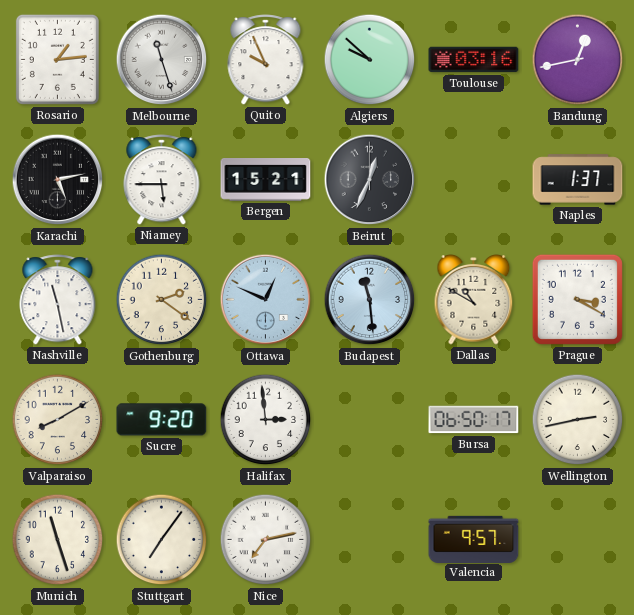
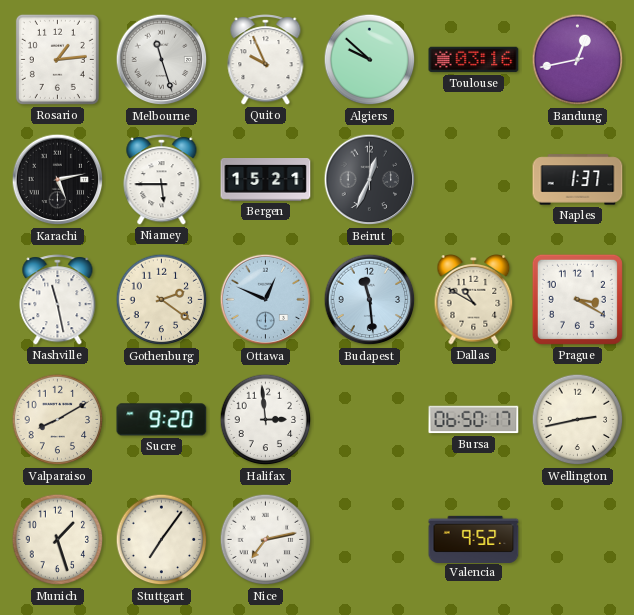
Munich: 11:27 -> 1:27
Valencia: 9:57 -> 9:52
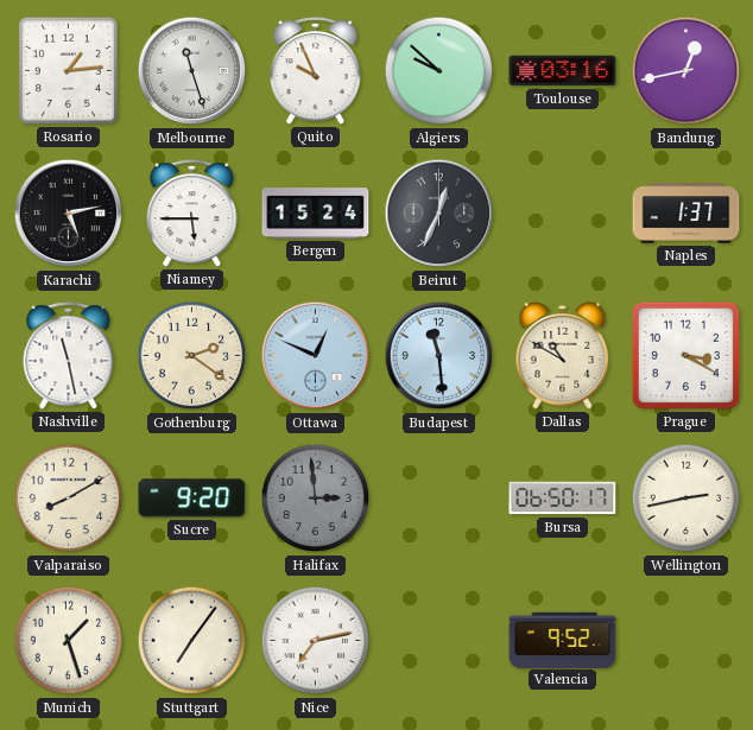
Bergen: 15:21 -> 15:24
Halifax dial: white -> grey
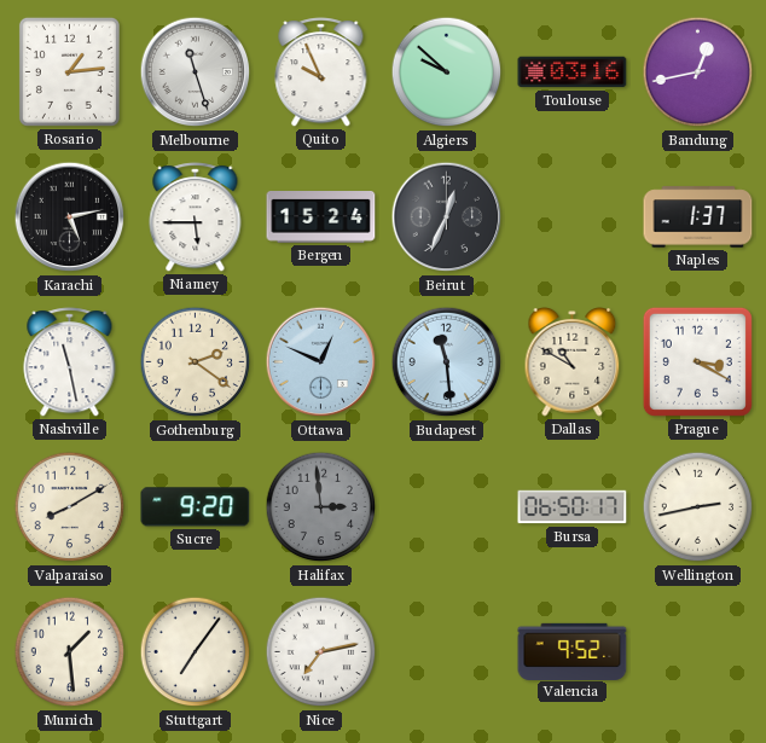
Munich: 1:27 -> 1:29
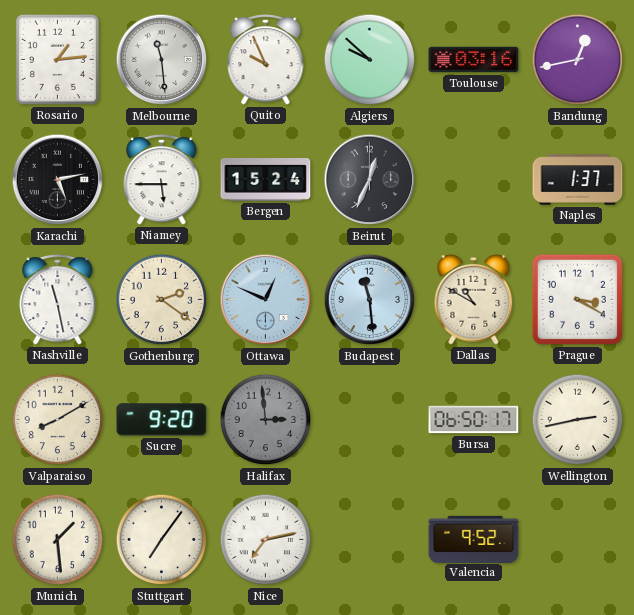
Melbourne: 11:27 -> 11:29
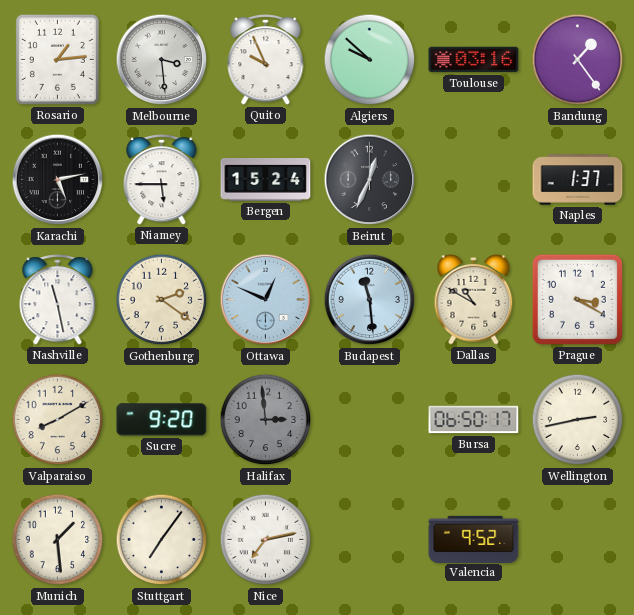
Melbourne: 11:29 -> 3:29
Bandung: 12:43 -> 1:24
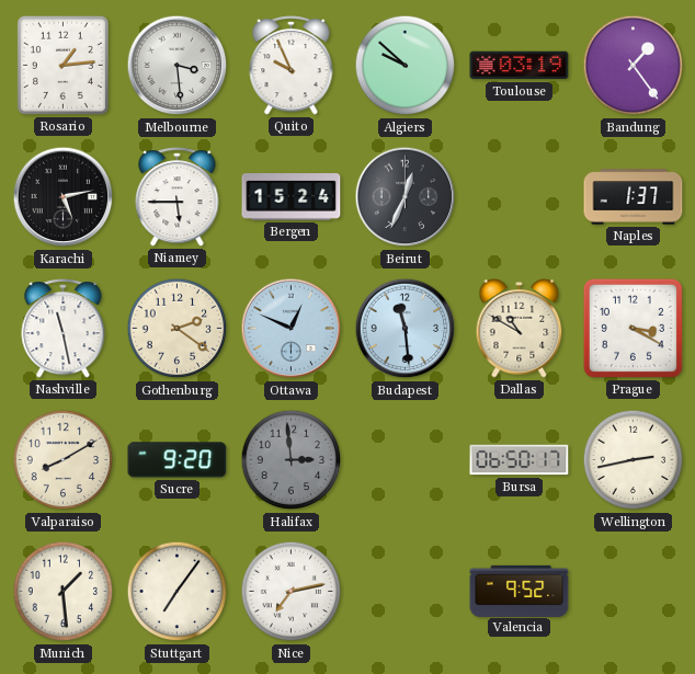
Toulouse: 03:16 -> 03:19
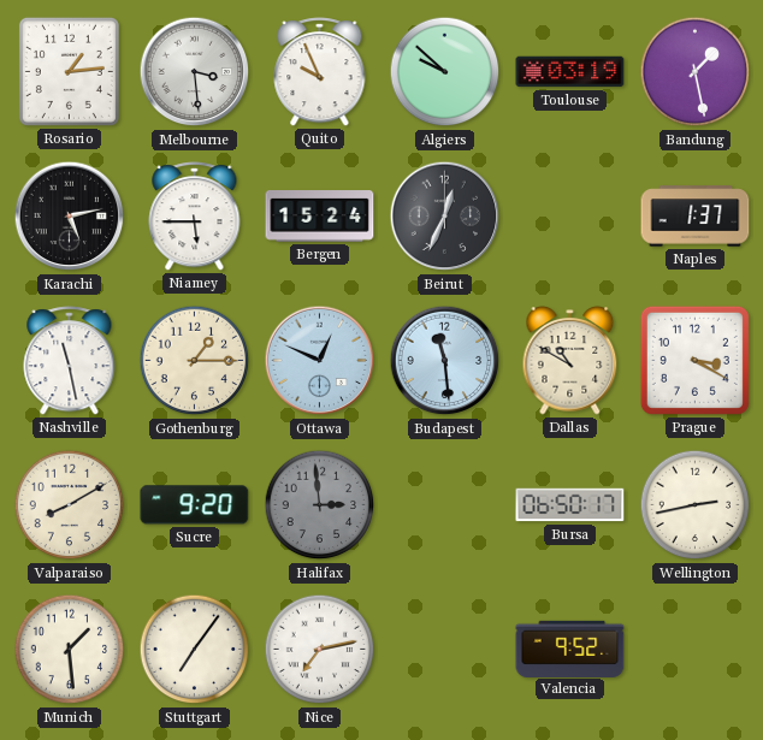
Bandung: 1:24 -> 1:28
Gothenburg: 2:21 -> 1:15
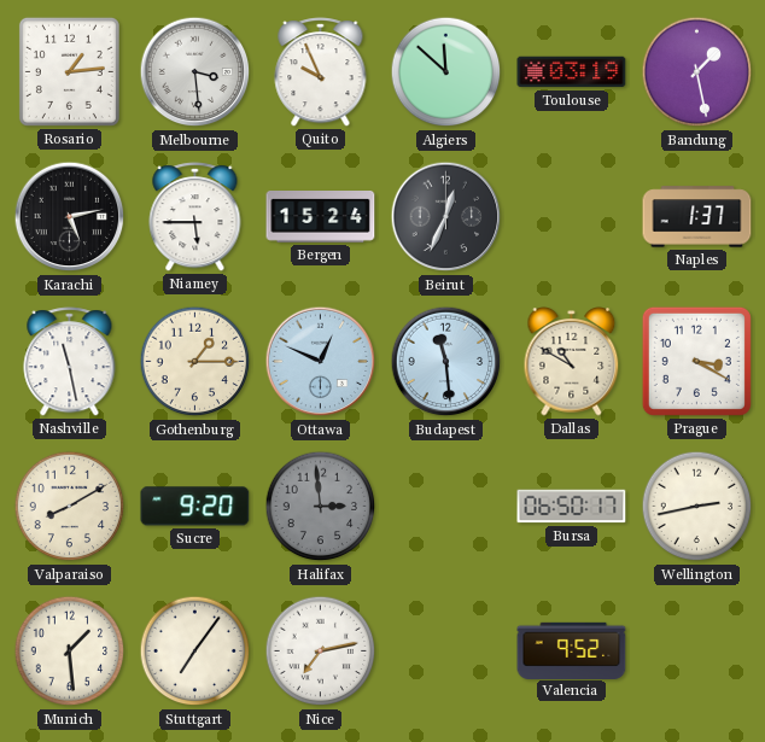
Algiers: 9:52 -> 11:52
